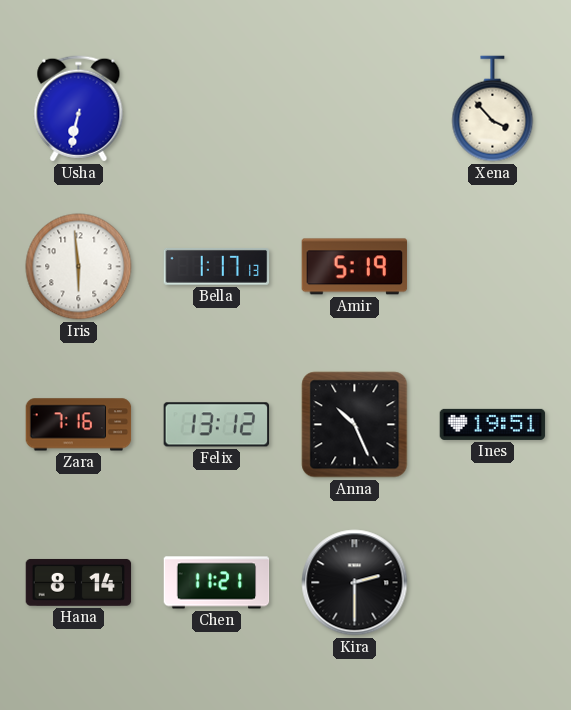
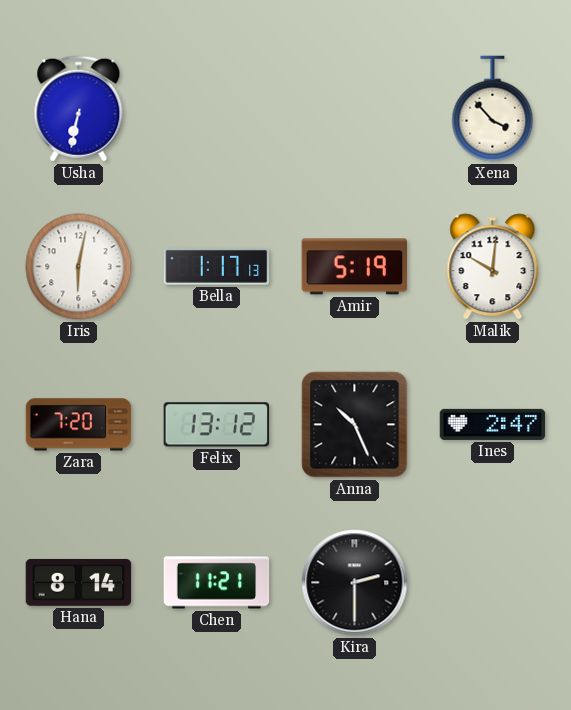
Iris: 5:59 -> 6:02
Malik: none -> 10:01
Zara: 7:16 -> 7:20
Ines: 19:51 -> 2:47
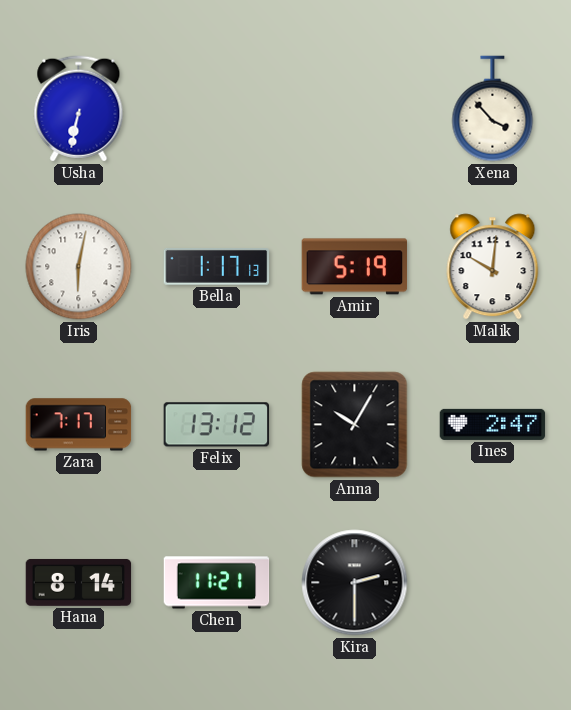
Zara: 7:20 -> 7:17
Anna: 10:26 -> 10:05
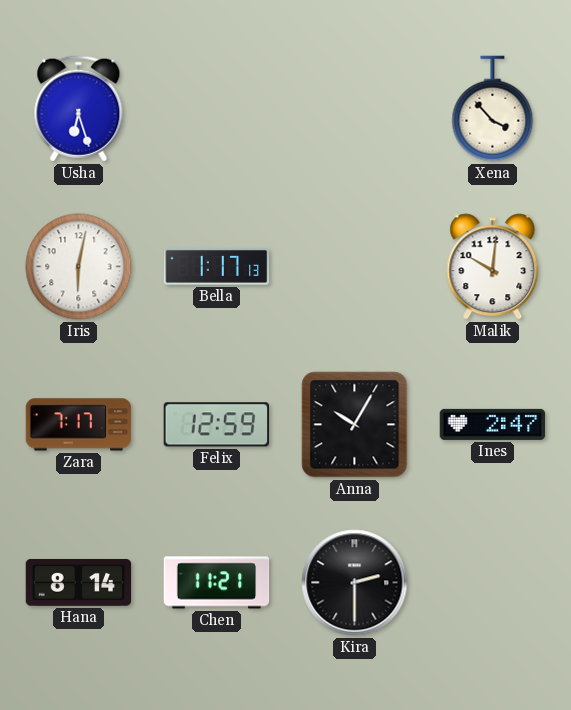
Usha: 6:32 -> 6:27
Amir: 5:19 -> none
Felix: 13:12 -> 12:59
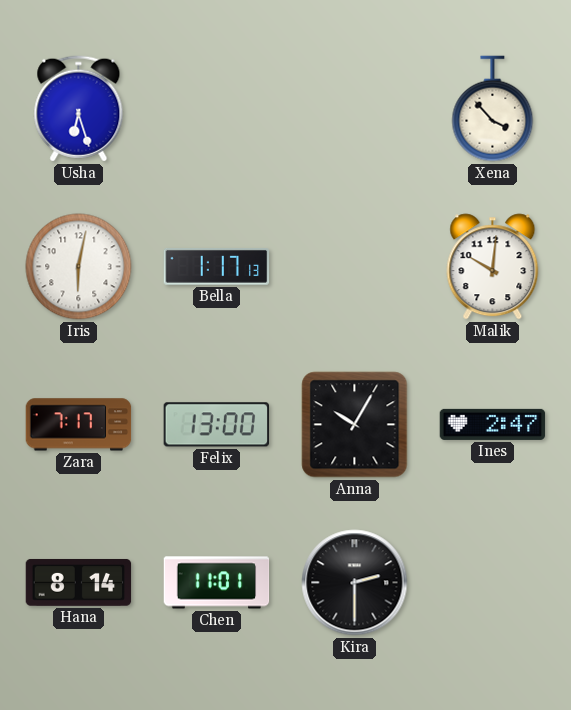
Felix: 12:59 -> 13:00
Chen: 11:21 -> 11:01
